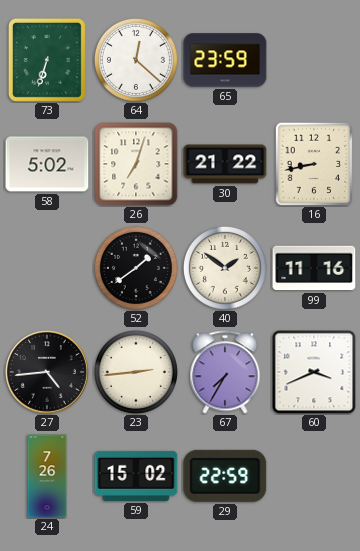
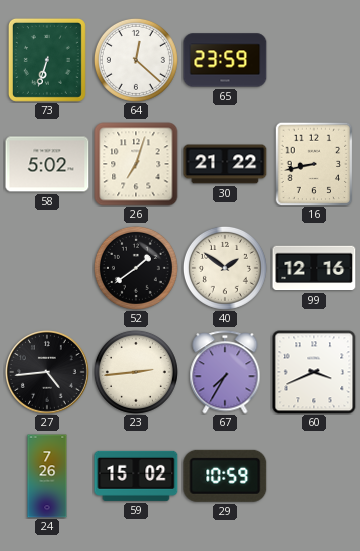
99: 11:16 -> 12:16
29: 22:59 -> 10:59
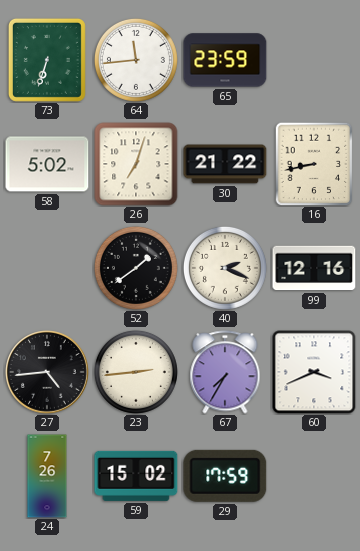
64: 12:22 -> 11:44
40: 1:51 -> 2:19
29: 10:59 -> 17:59
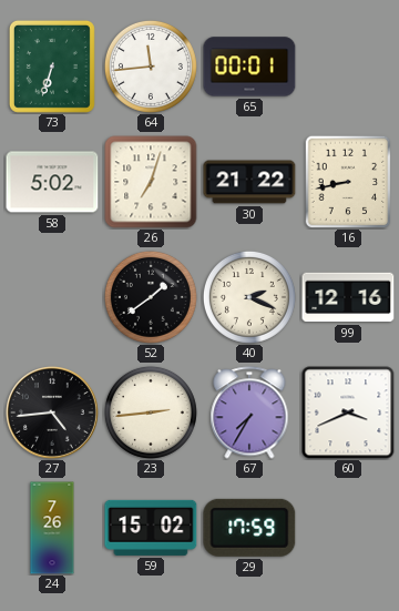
65: 23:59 -> 00:01
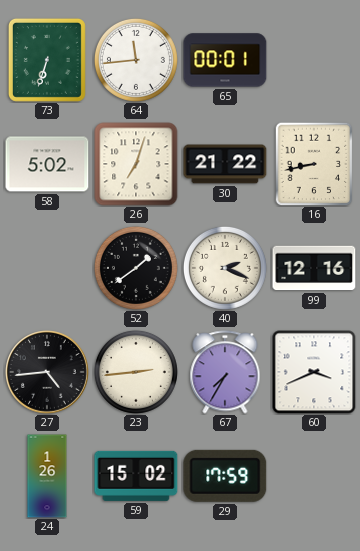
24: 7:26 -> 1:26
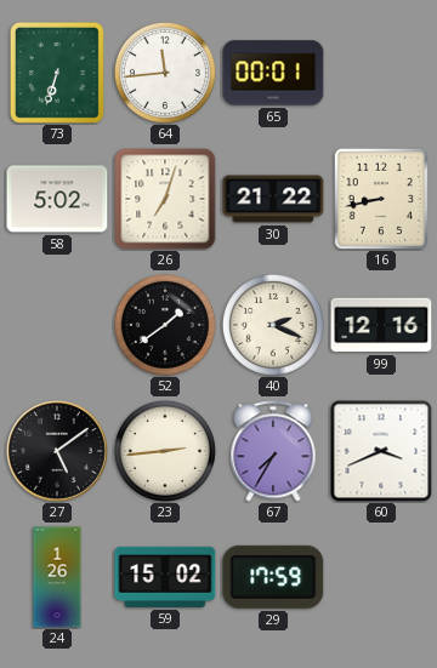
27: 4:44 -> 5:09
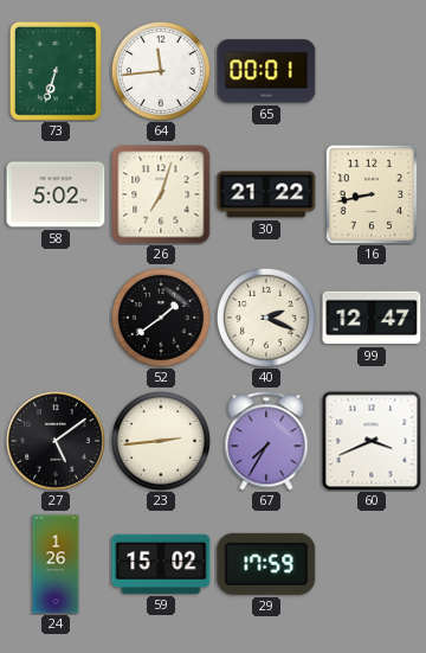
99: 12:16 -> 12:47
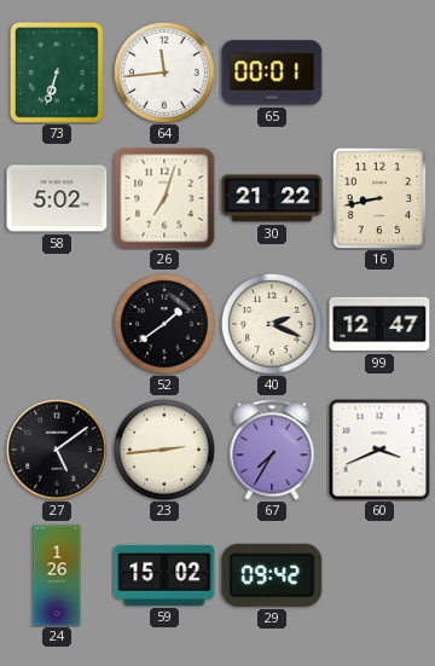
29: 17:59 -> 09:42
